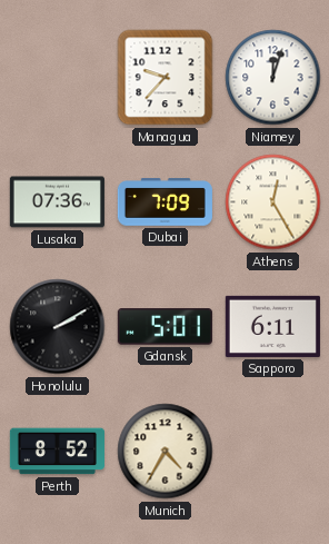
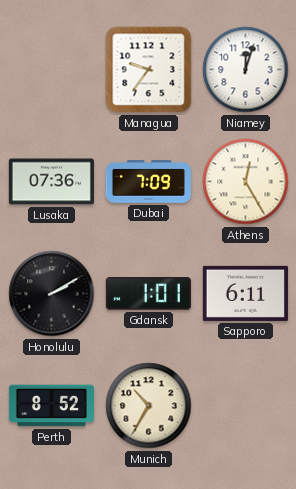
Managua: 9:37 -> 9:36
Gdansk: 5:01 -> 1:01
Munich: 4:35 -> 10:35
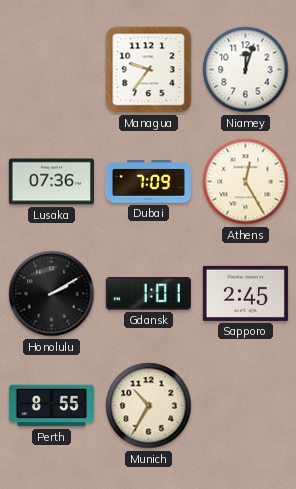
Sapporo: 6:11 -> 2:45
Perth: 8:52 -> 8:55
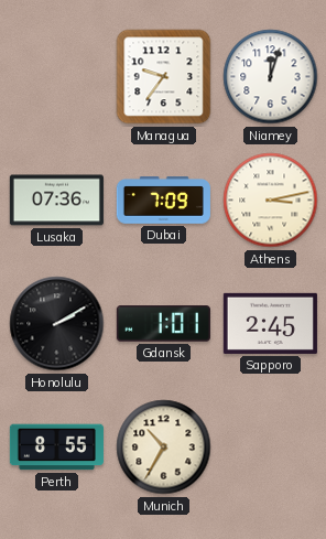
Athens: 12:25 -> 3:13
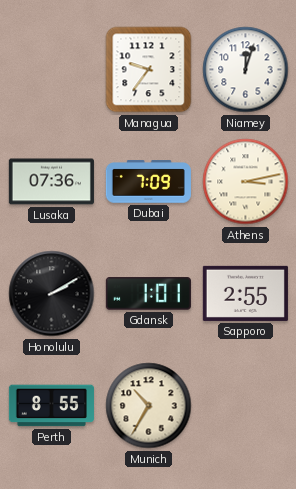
Sapporo: 2:45 -> 2:55
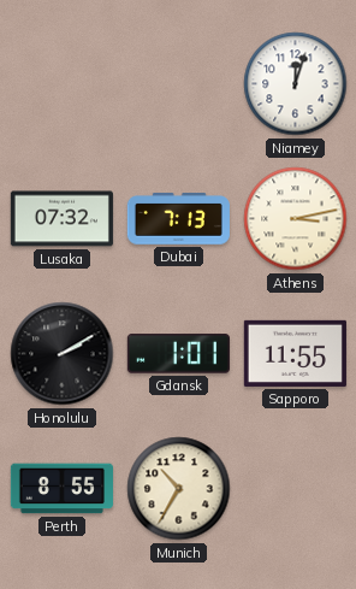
Managua: 9:36 -> none
Lusaka: 07:36 -> 07:32
Dubai: 7:09 -> 7:13
Sapporo: 2:55 -> 11:55
